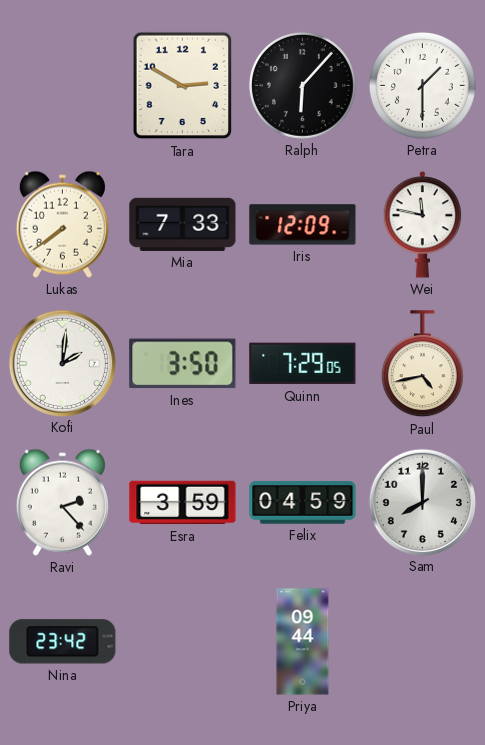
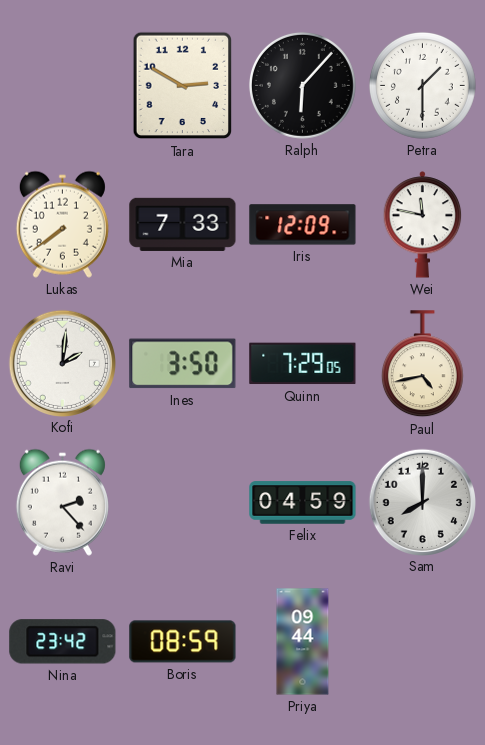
Esra: 3:59 -> none
Boris: none -> 08:59
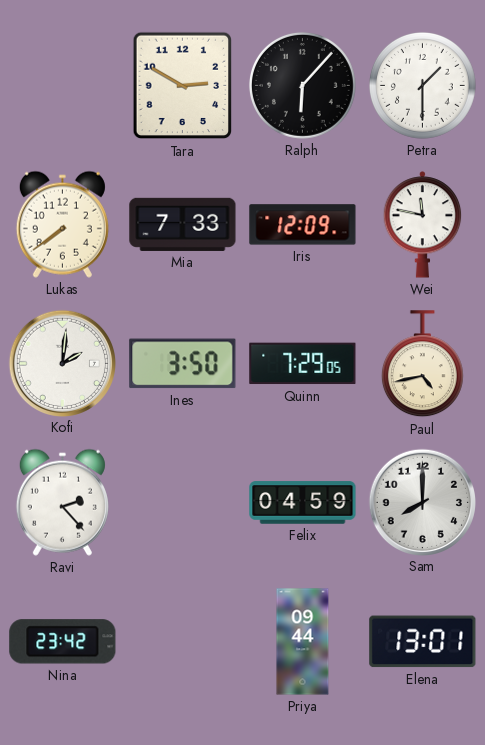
Boris: 08:59 -> none
Elena: none -> 13:01
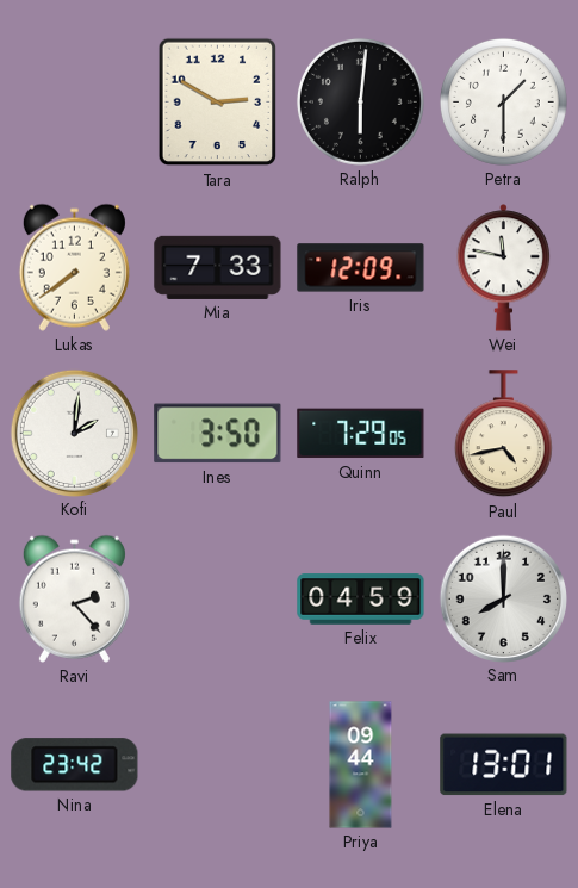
Ralph: 6:07 -> 6:01
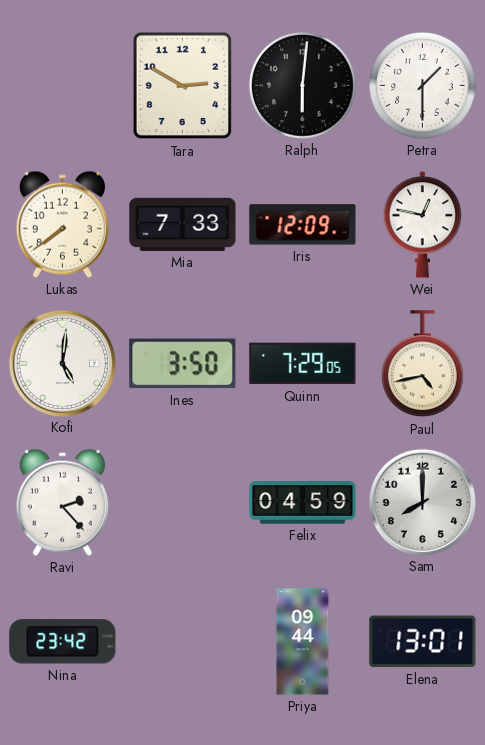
Wei: 11:47 -> 12:47
Kofi: 2:01 -> 5:01
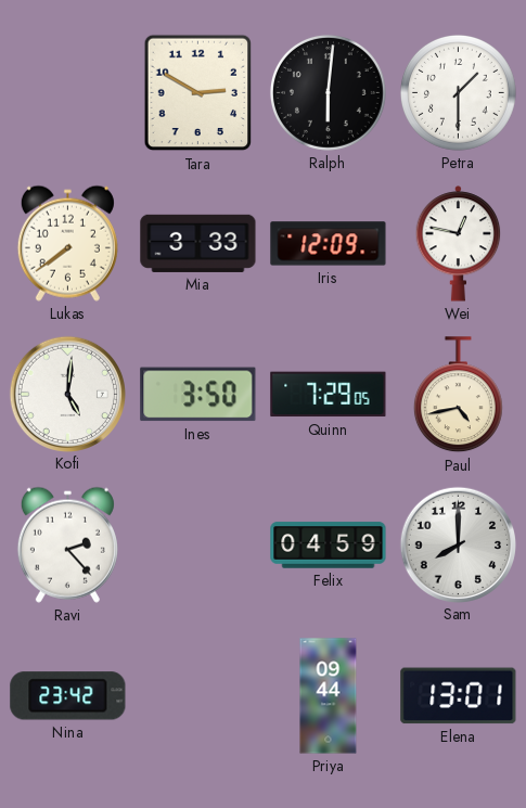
Mia: 7:33 -> 3:33
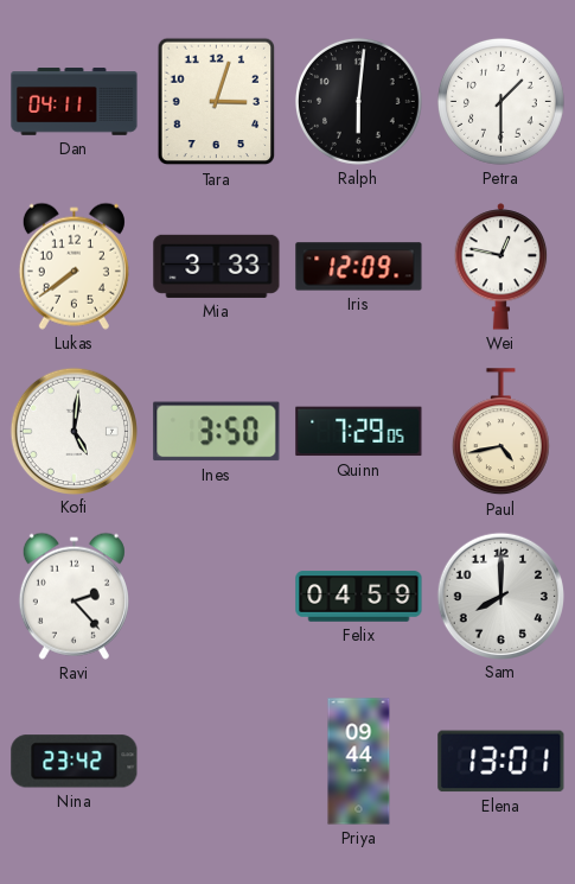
Dan: none -> 04:11
Tara: 2:50 -> 3:03
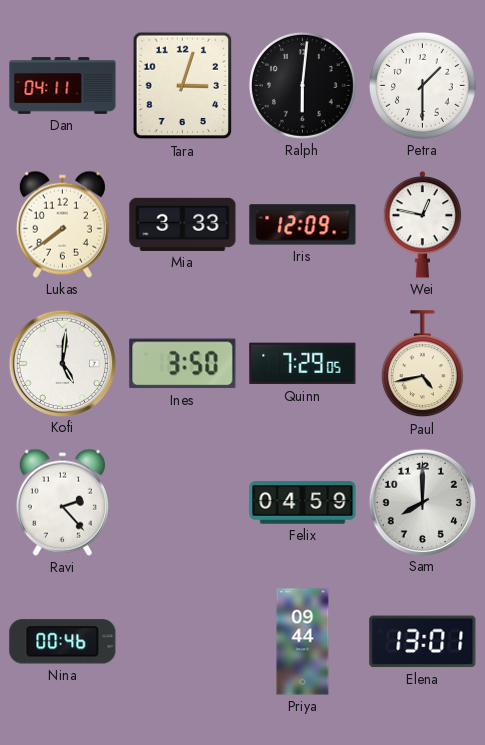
Nina: 23:42 -> 00:46
